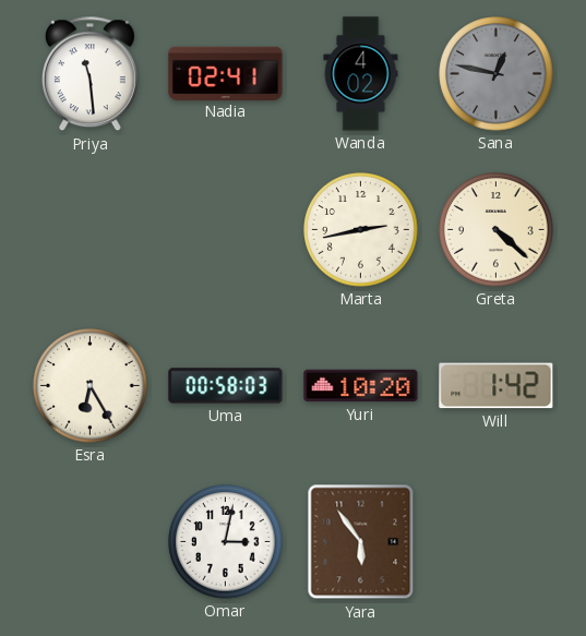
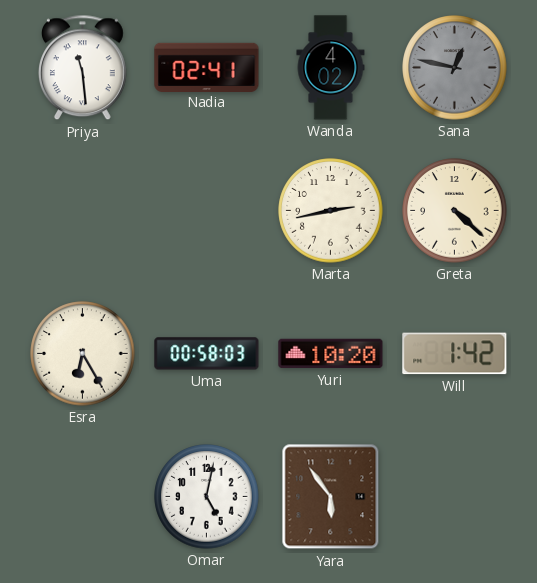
Omar: 3:02 -> 5:02
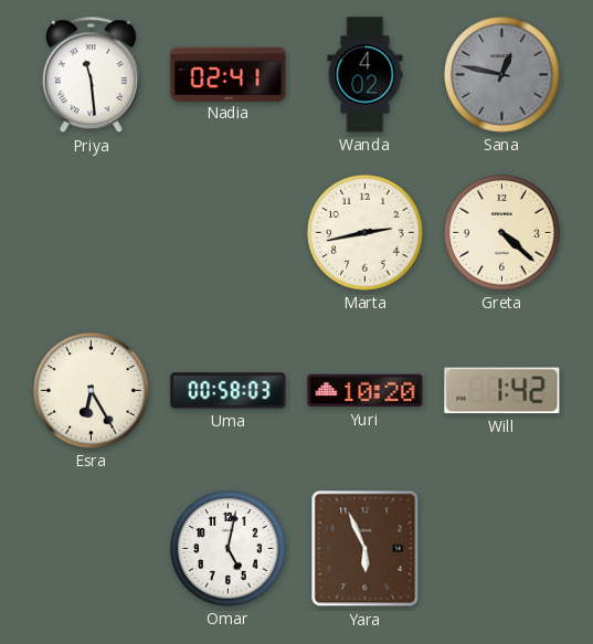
Yara: 5:54 -> 5:56
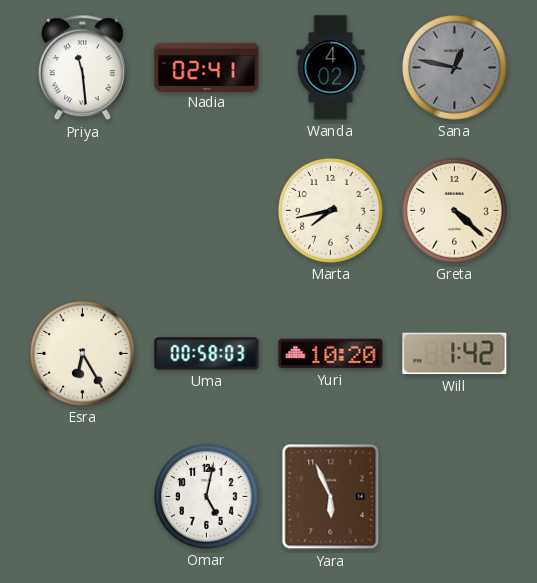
Marta: 2:43 -> 7:43
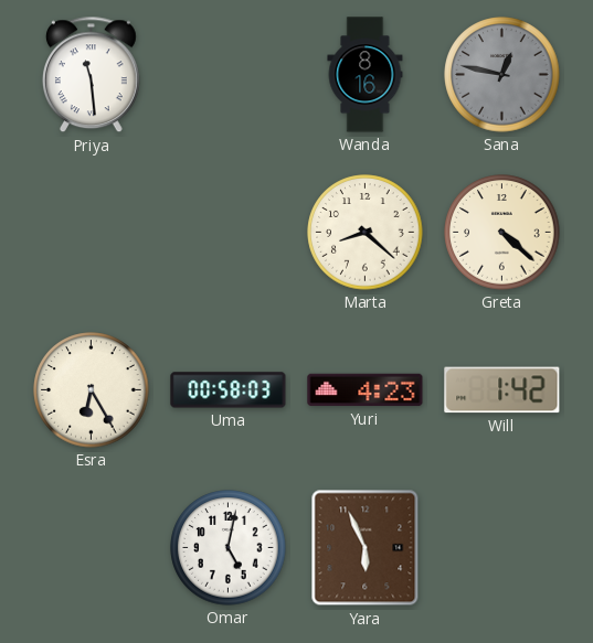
Nadia: 02:41 -> none
Wanda: 4:02 -> 8:16
Marta: 7:43 -> 8:22
Yuri: 10:20 -> 4:23
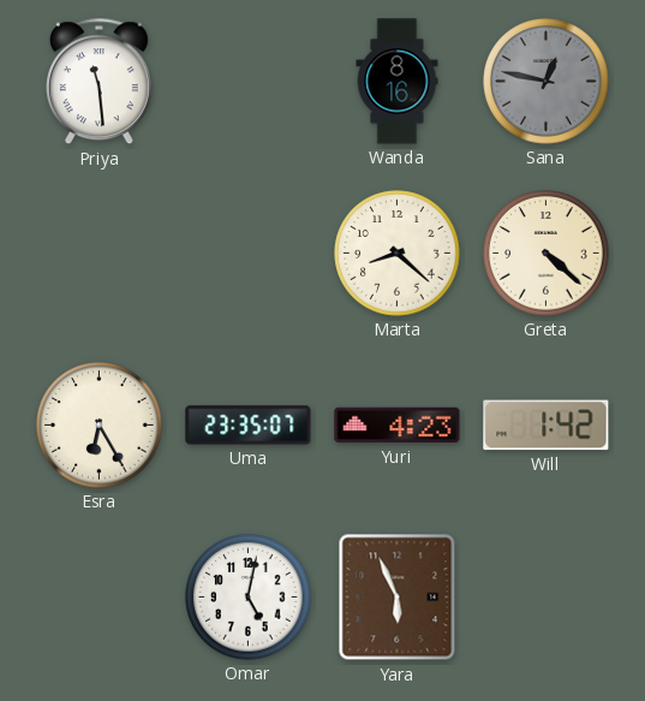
Uma: 00:58 -> 23:35
